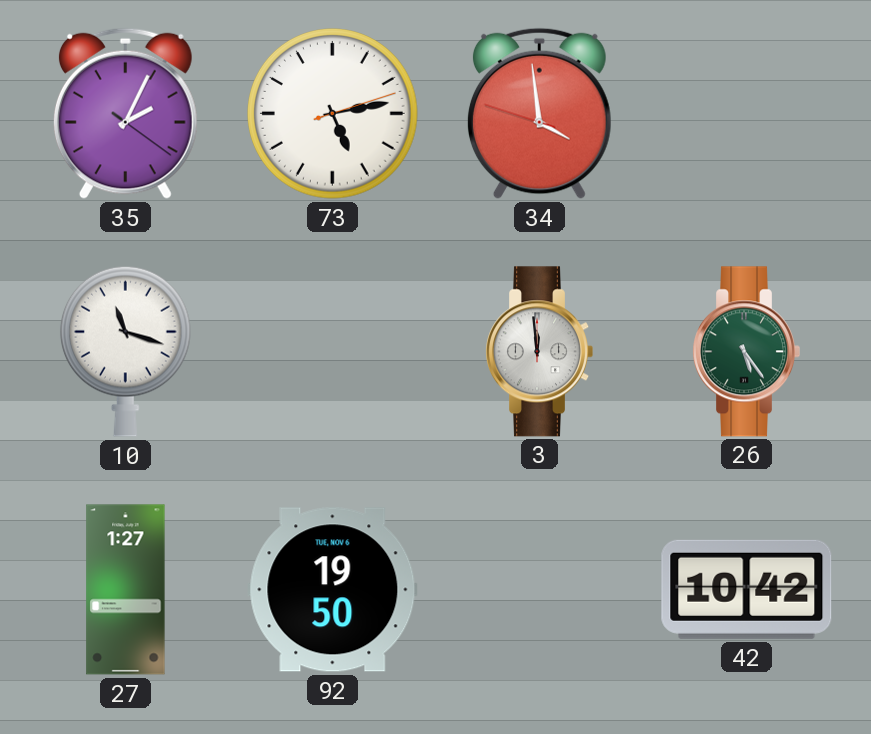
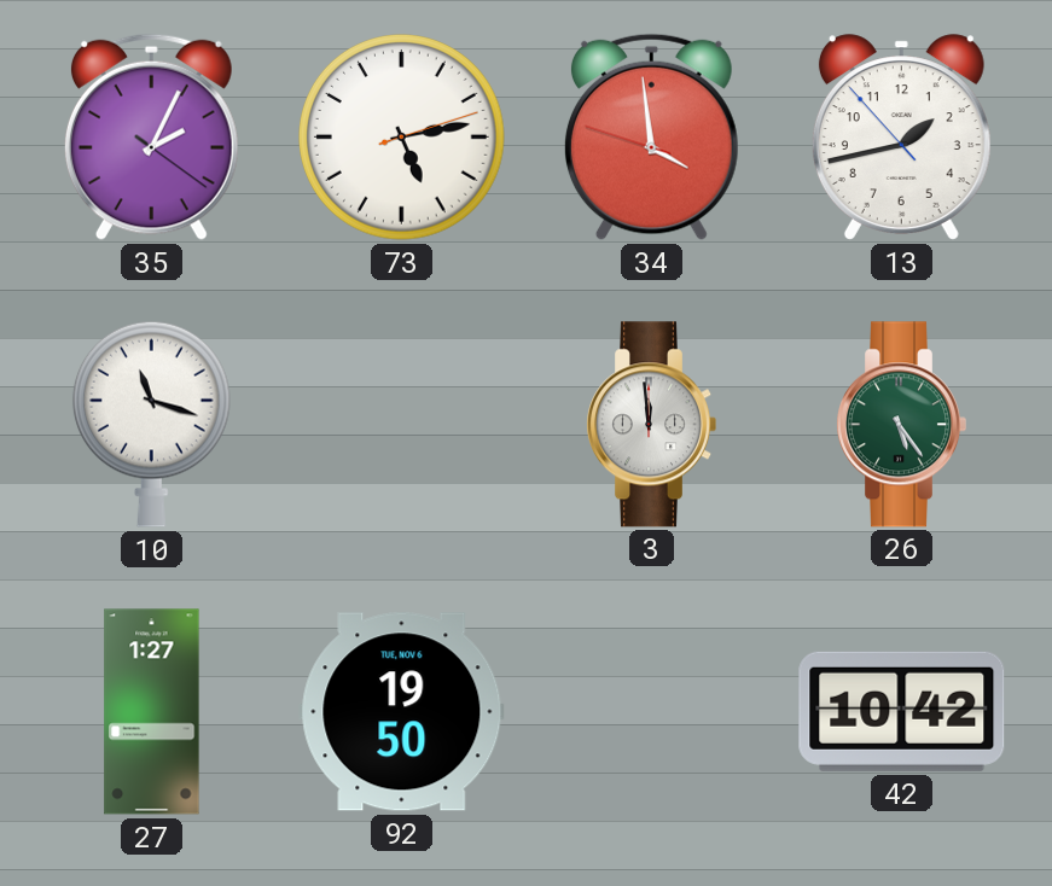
13: none -> 1:42
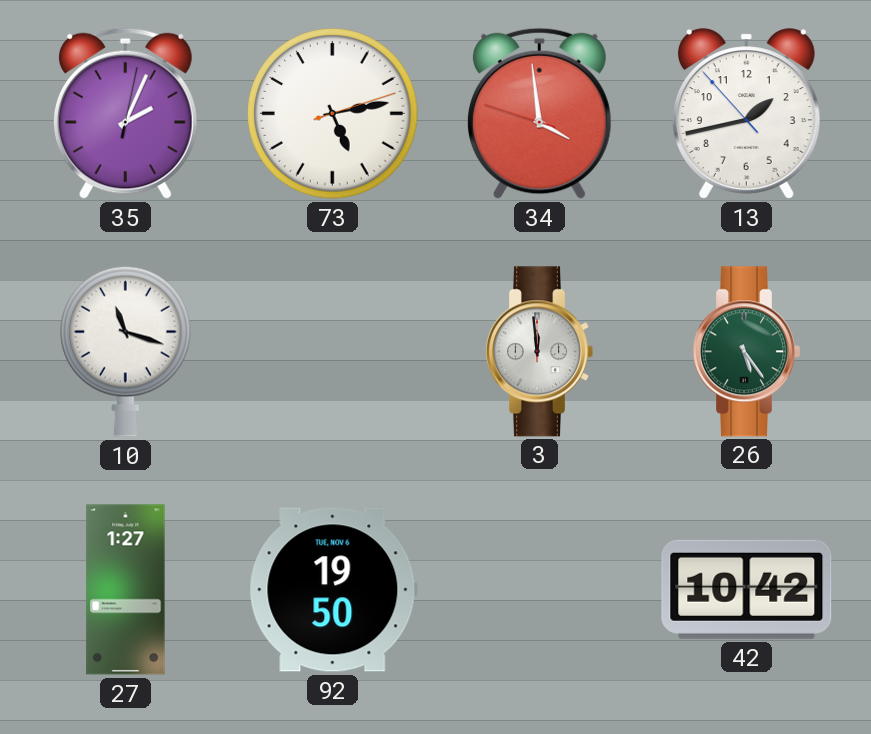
35: 2:04:21 -> 2:04:02
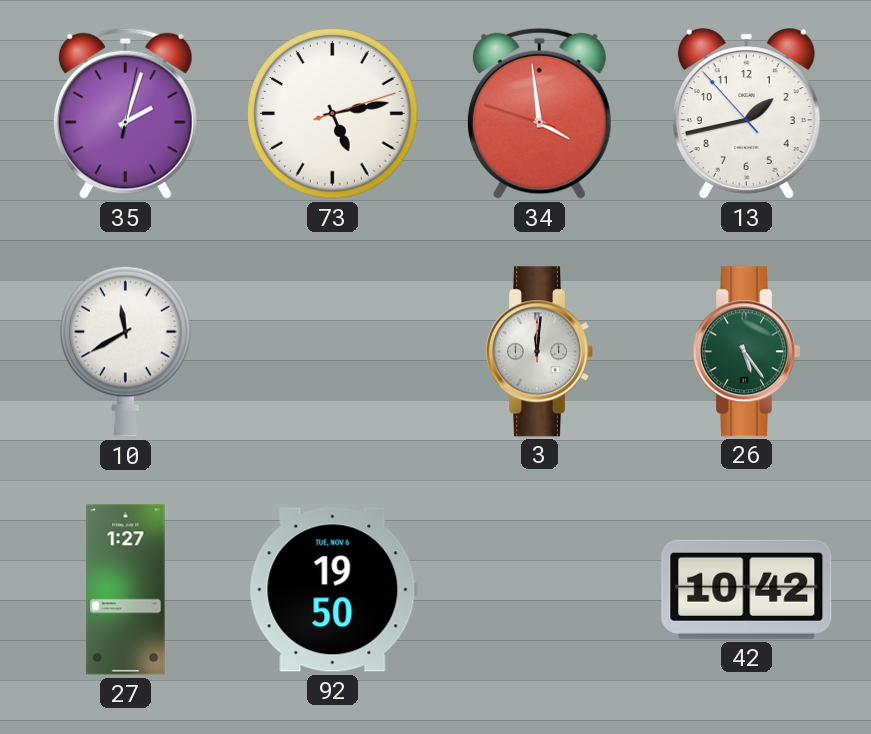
35: 2:04 -> 2:03
10: 11:18 -> 11:40
3: 11:59 -> 12:01
